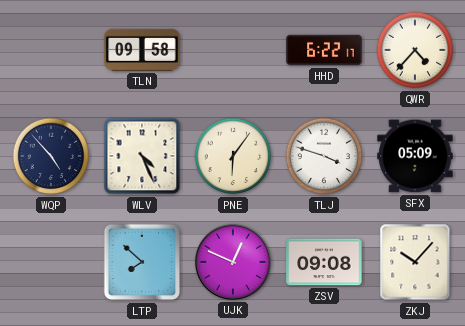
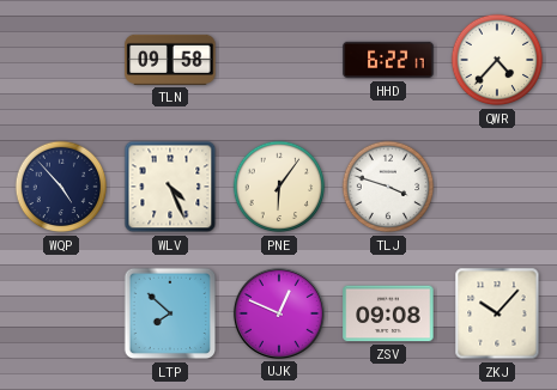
SFX: 05:09 -> none
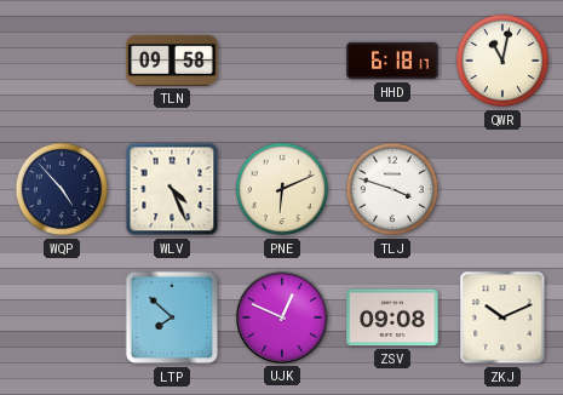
HHD: 6:22 -> 6:18
QWR: 4:37 -> 11:02
PNE: 6:06 -> 6:11
ZKJ: 10:07 -> 10:11
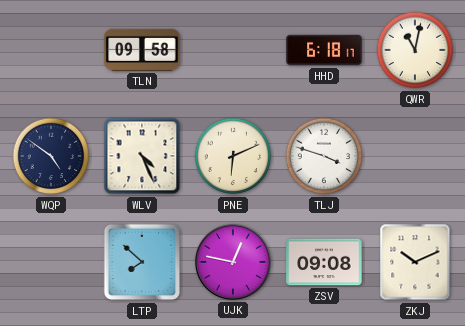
WQP: 4:53 -> 4:51
UJK: 12:49 -> 12:47
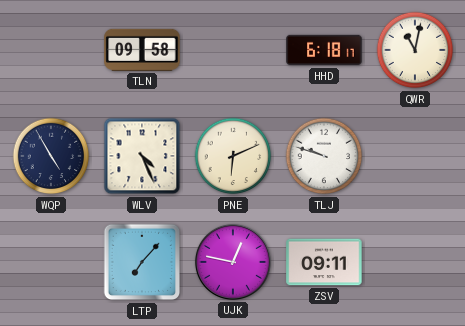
WQP: 4:51 -> 4:55
TLJ: 3:48 -> 9:48
LTP: 7:52 -> 7:07
ZSV: 09:08 -> 09:11
ZKJ: 10:11 -> none
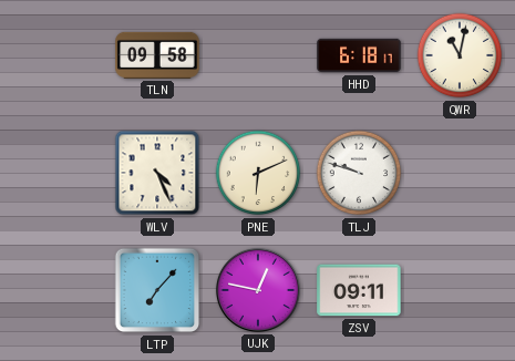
WQP: 4:55 -> none
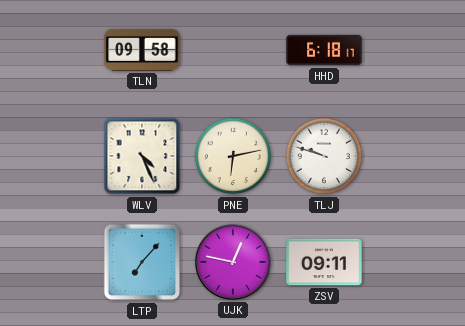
QWR: 11:02 -> none
PNE: 6:11 -> 6:13
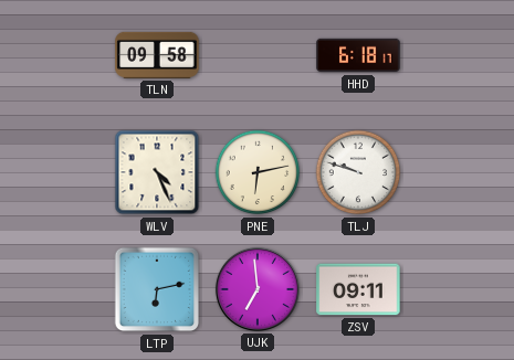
LTP: 7:07 -> 6:13
UJK: 12:47 -> 6:59
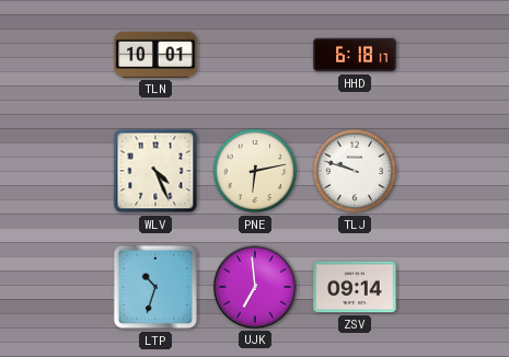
TLN: 09:58 -> 10:01
LTP: 6:13 -> 10:33
ZSV: 09:11 -> 09:14
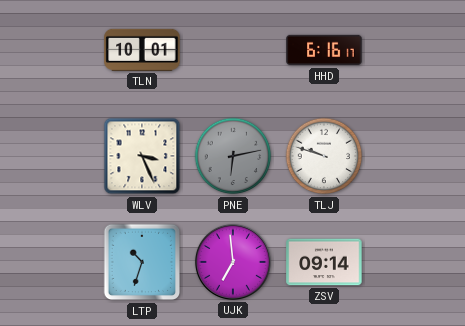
HHD: 6:18 -> 6:16
WLV: 4:26 -> 3:26
PNE dial: cream -> grey
